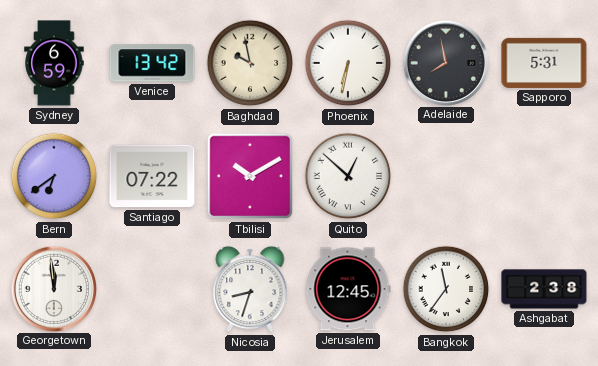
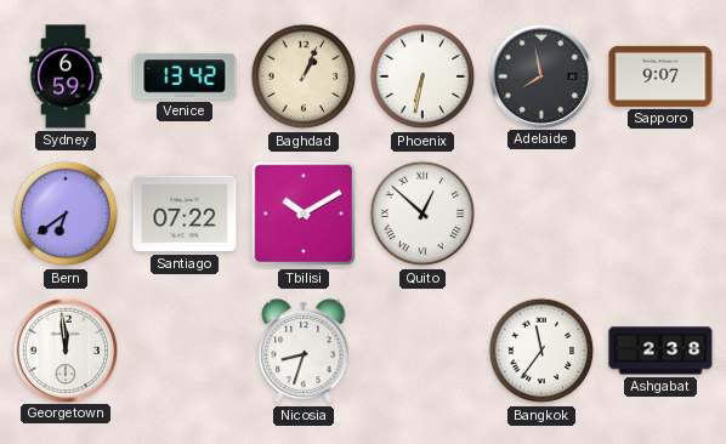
Baghdad: 9:58 -> 1:04
Sapporo: 5:31 -> 9:07
Jerusalem: 12:45 -> none
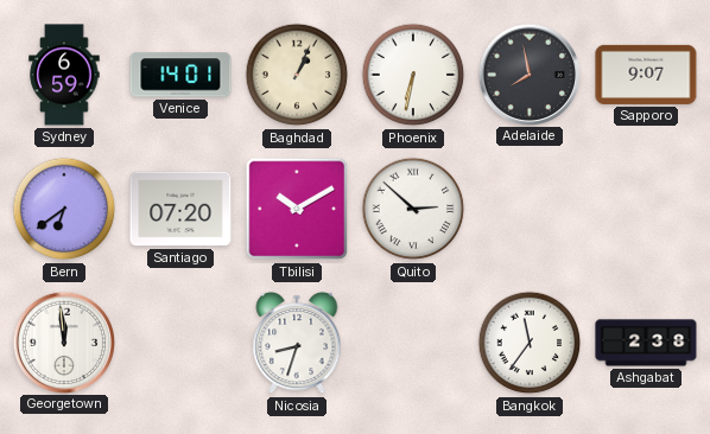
Venice: 13:42 -> 14:01
Santiago: 07:22 -> 07:20
Quito: 12:52 -> 2:52
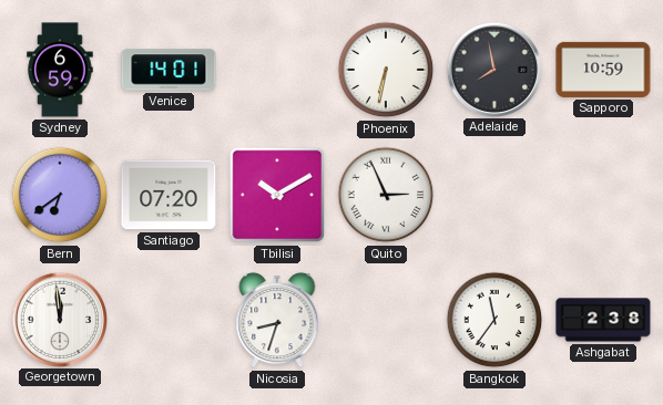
Baghdad: 1:04 -> none
Sapporo: 9:07 -> 10:59
Quito: 2:52 -> 2:56
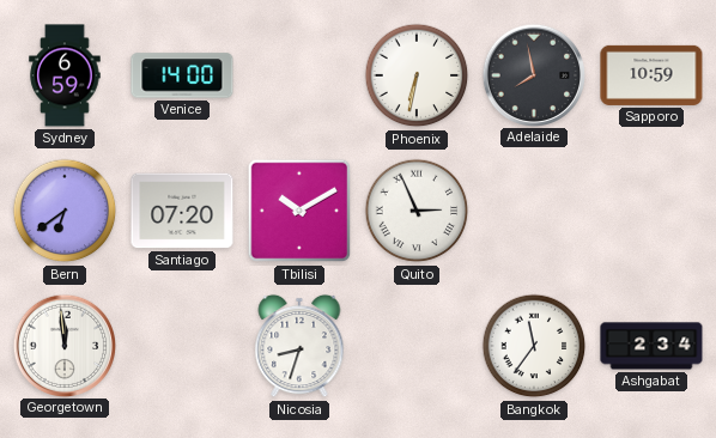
Venice: 14:01 -> 14:00
Ashgabat: 2:38 -> 2:34
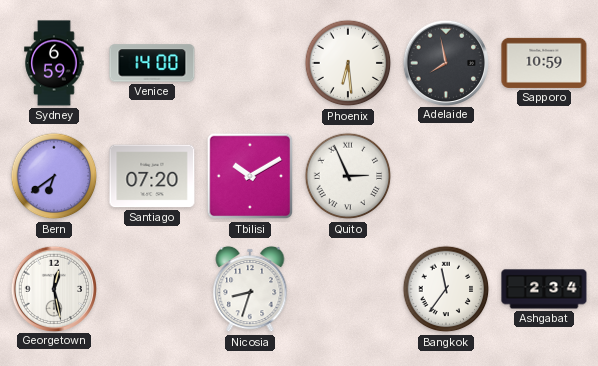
Phoenix: 6:32 -> 6:29
Georgetown: 11:59 -> 12:28
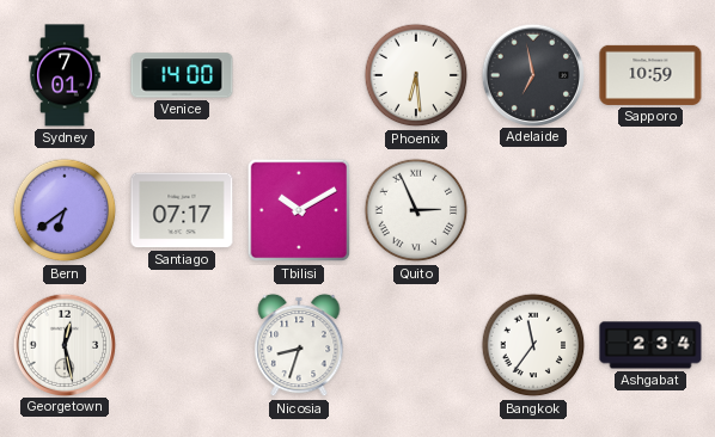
Sydney: 6:59 -> 7:01
Adelaide: 7:58 -> 6:58
Santiago: 07:20 -> 07:17
